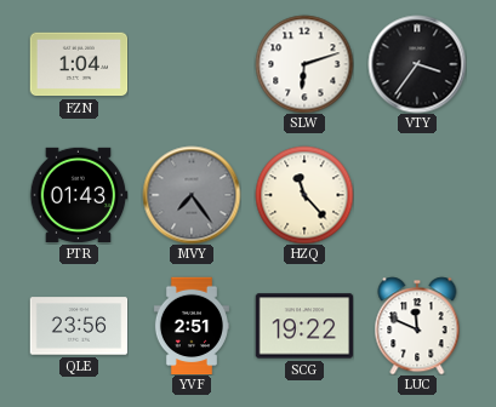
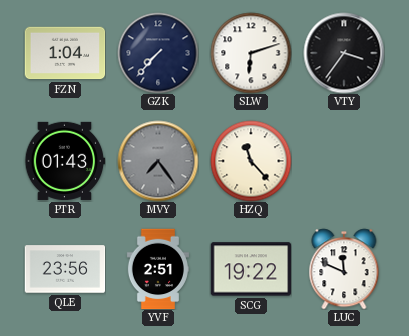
GZK: none -> 7:37
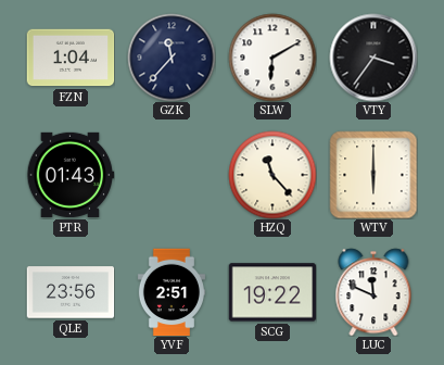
GZK: 7:37 -> 11:37
SLW: 6:12 -> 6:10
MVY: 7:24 -> none
WTV: none -> 6:00
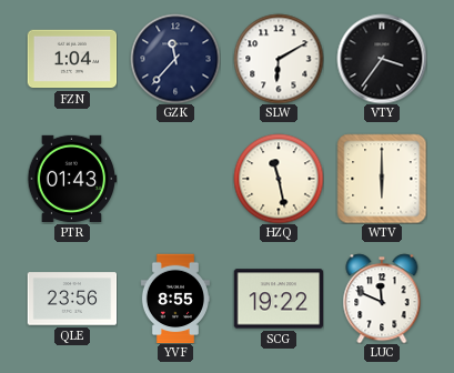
HZQ: 11:23 -> 11:28
YVF: 2:51 -> 8:55
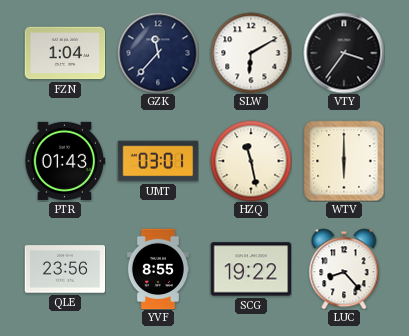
UMT: none -> 03:01
LUC: 11:49 -> 8:23
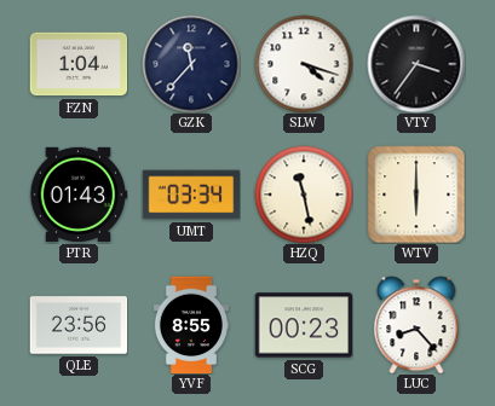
SLW: 6:10 -> 4:18
UMT: 03:01 -> 03:34
SCG: 19:22 -> 00:23
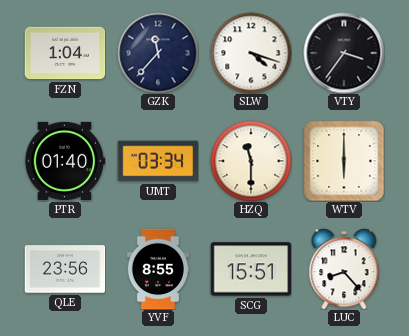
PTR: 01:43 -> 01:40
HZQ: 11:28 -> 11:30
SCG: 00:23 -> 15:51
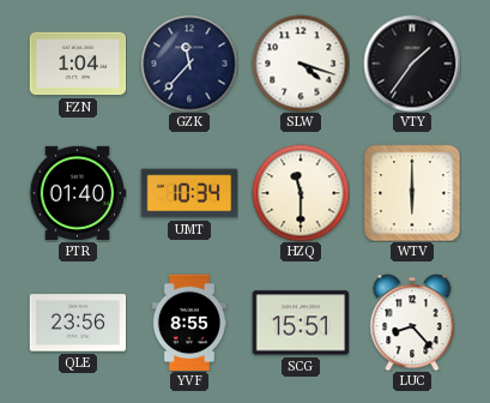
VTY: 3:36 -> 1:36
UMT: 03:34 -> 10:34
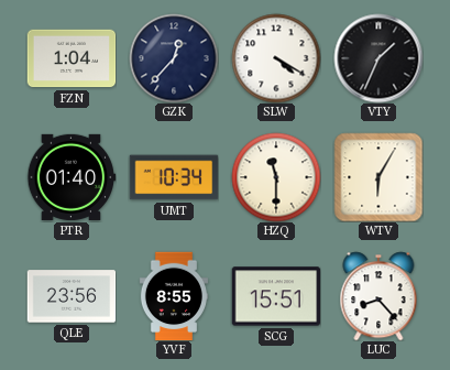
GZK: 11:37 -> 12:37
SLW: 4:18 -> 4:20
VTY: 1:36 -> 1:34
WTV: 6:00 -> 6:05
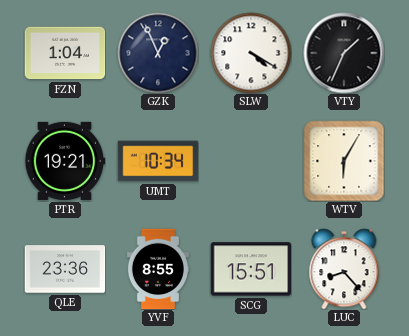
GZK: 12:37 -> 12:56
PTR: 01:40 -> 19:21
HZQ: 11:30 -> none
QLE: 23:56 -> 23:36
